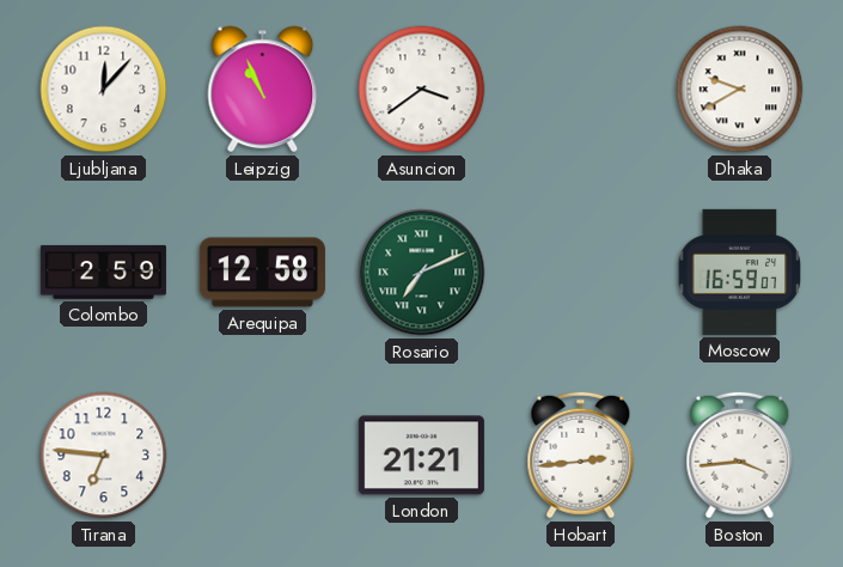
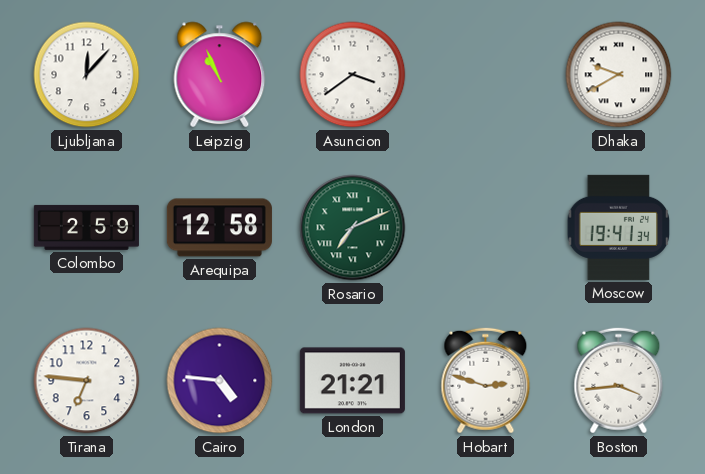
Moscow: 16:59 -> 19:41
Cairo: none -> 4:46
Hobart: 2:44 -> 2:48
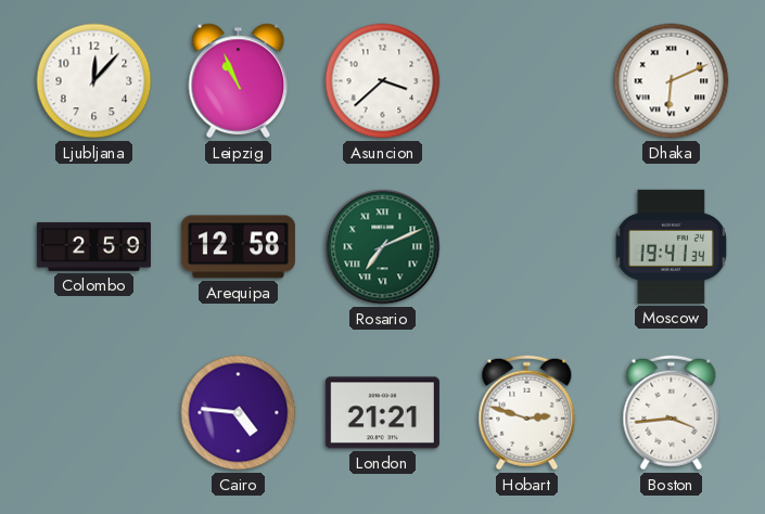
Asuncion: 3:39 -> 3:38
Dhaka: 9:40 -> 6:11
Tirana: 6:46 -> none
